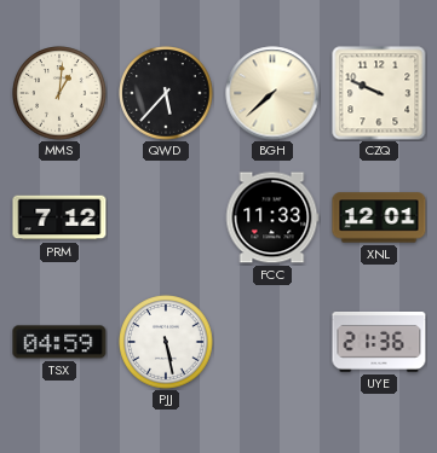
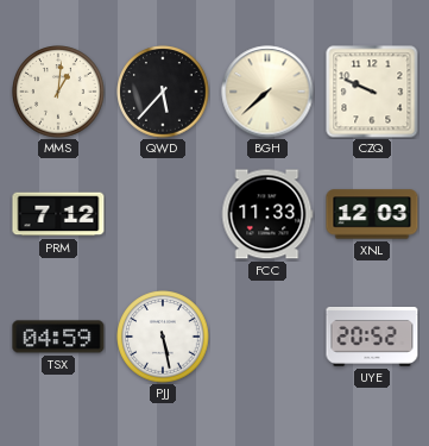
XNL: 12:01 -> 12:03
UYE: 21:36 -> 20:52
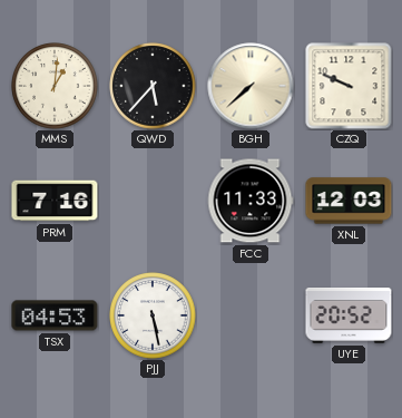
PRM: 7:12 -> 7:16
TSX: 04:59 -> 04:53
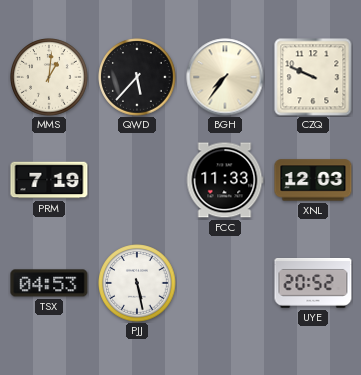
BGH: 7:38 -> 7:36
PRM: 7:16 -> 7:19
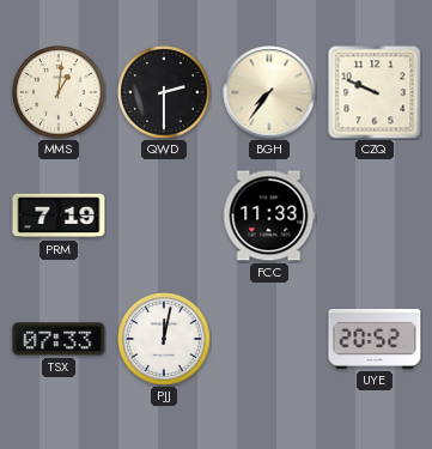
QWD: 5:37 -> 2:30
XNL: 12:03 -> none
TSX: 04:53 -> 07:33
PJJ: 5:28 -> 12:02
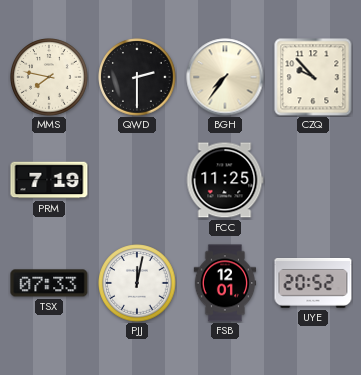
MMS: 1:01 -> 7:47
CZQ: 9:49 -> 9:53
FCC: 11:33 -> 11:25
FSB: none -> 12:01
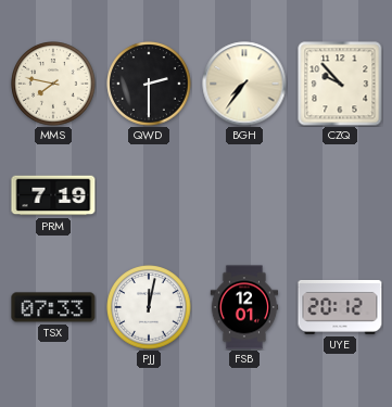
FCC: 11:25 -> none
UYE: 20:52 -> 20:12
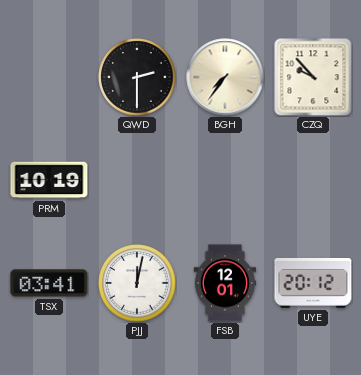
MMS: 7:47 -> none
PRM: 7:19 -> 10:19
TSX: 07:33 -> 03:41
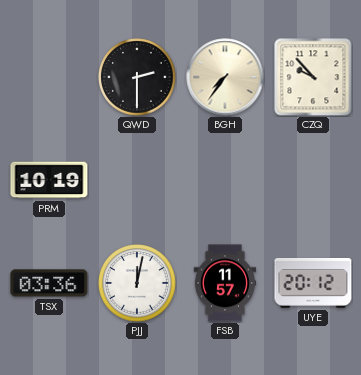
TSX: 03:41 -> 03:36
FSB: 12:01 -> 11:57
